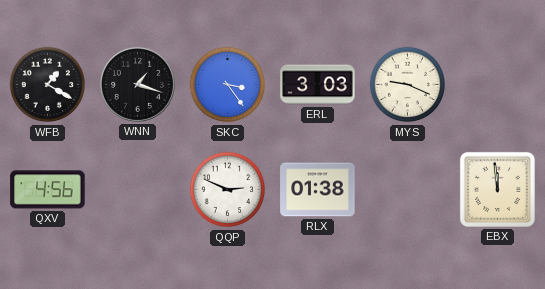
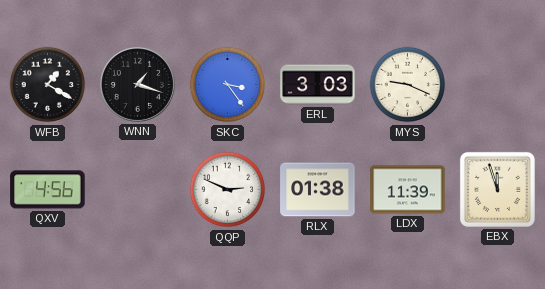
LDX: none -> 11:39
EBX: 11:59 -> 11:57
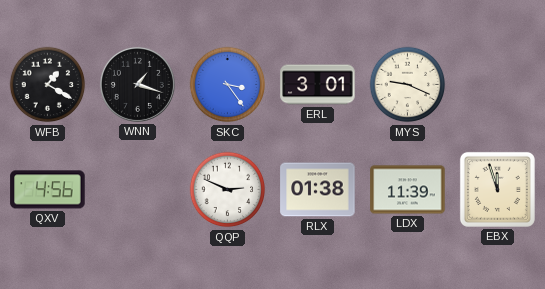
ERL: 3:03 -> 3:01
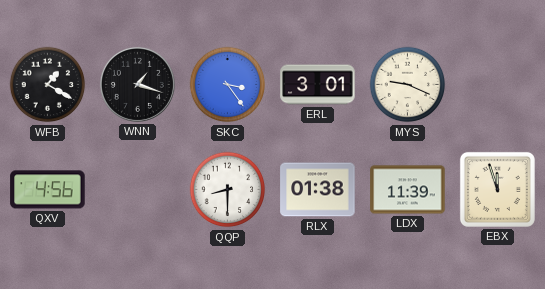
QQP: 2:49 -> 8:30
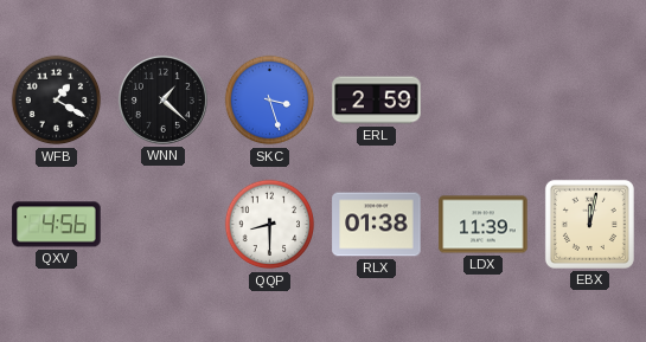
WNN: 1:18 -> 1:22
SKC: 3:24 -> 3:27
ERL: 3:01 -> 2:59
MYS: 9:19 -> none
EBX: 11:57 -> 12:02
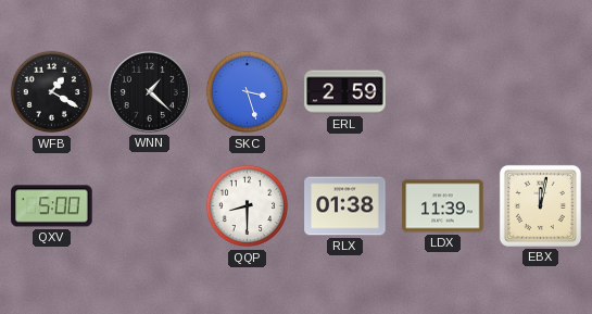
QXV: 4:56 -> 5:00
